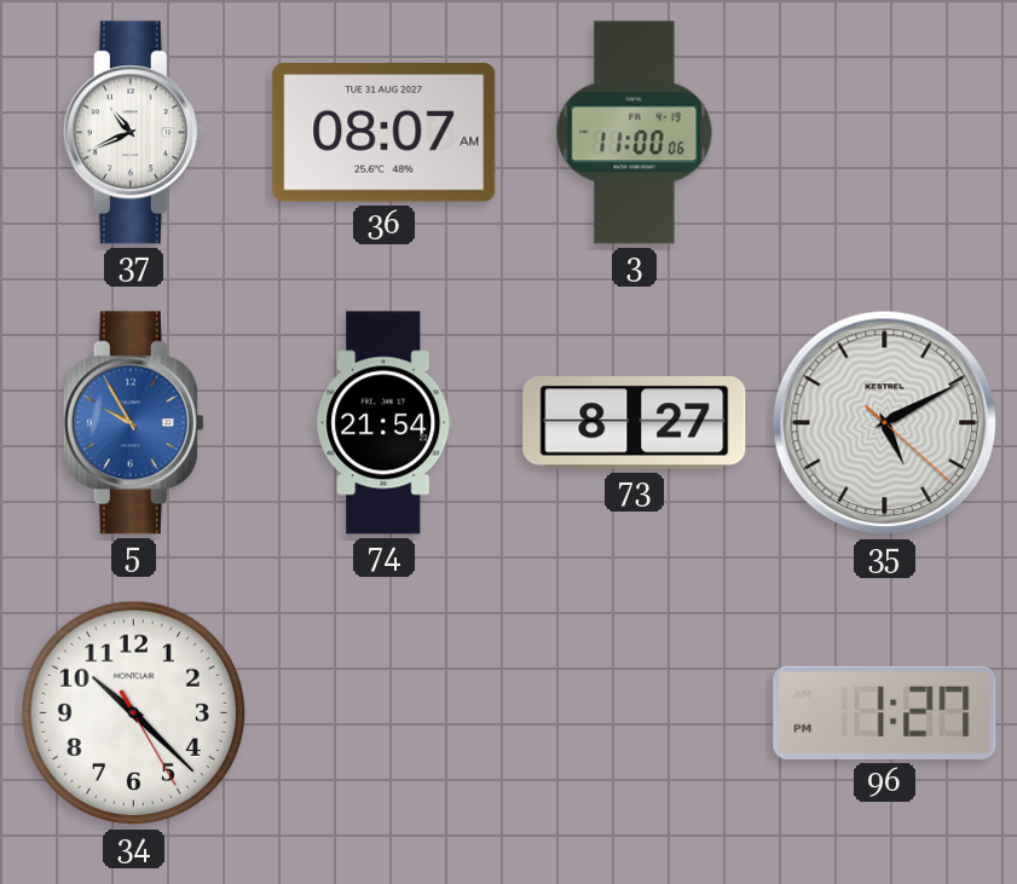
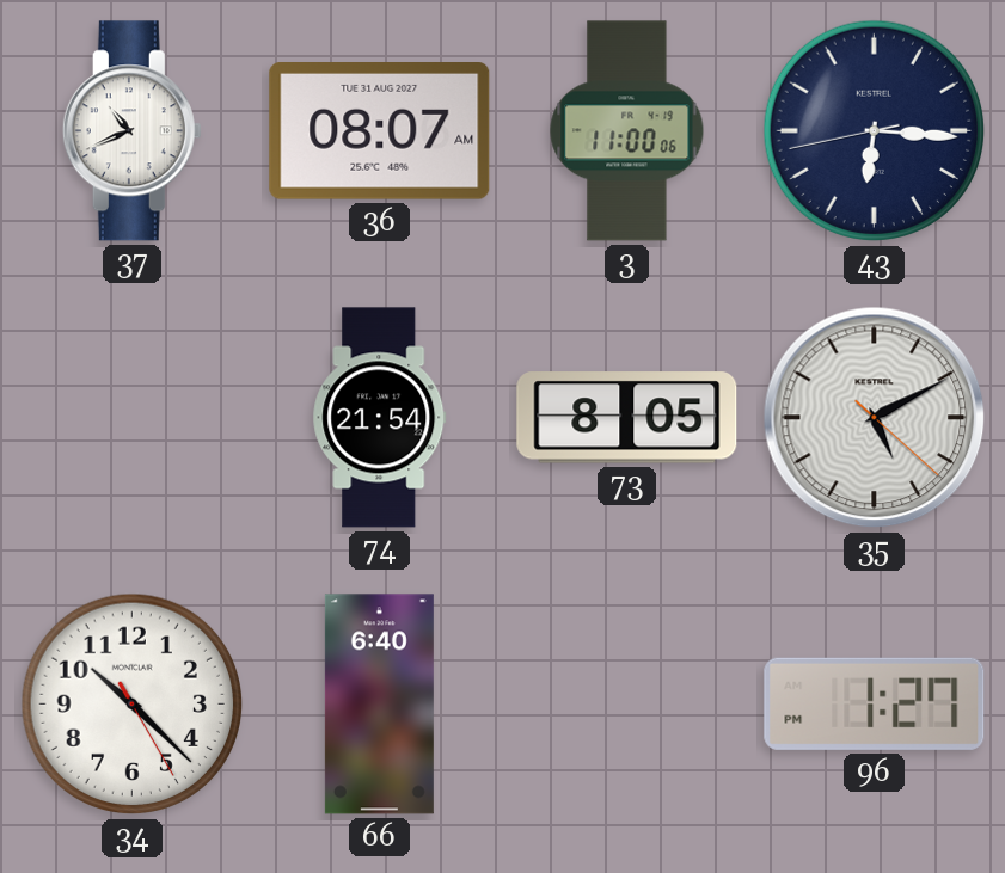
43: none -> 6:15
5: 9:55 -> none
73: 8:27 -> 8:05
66: none -> 6:40
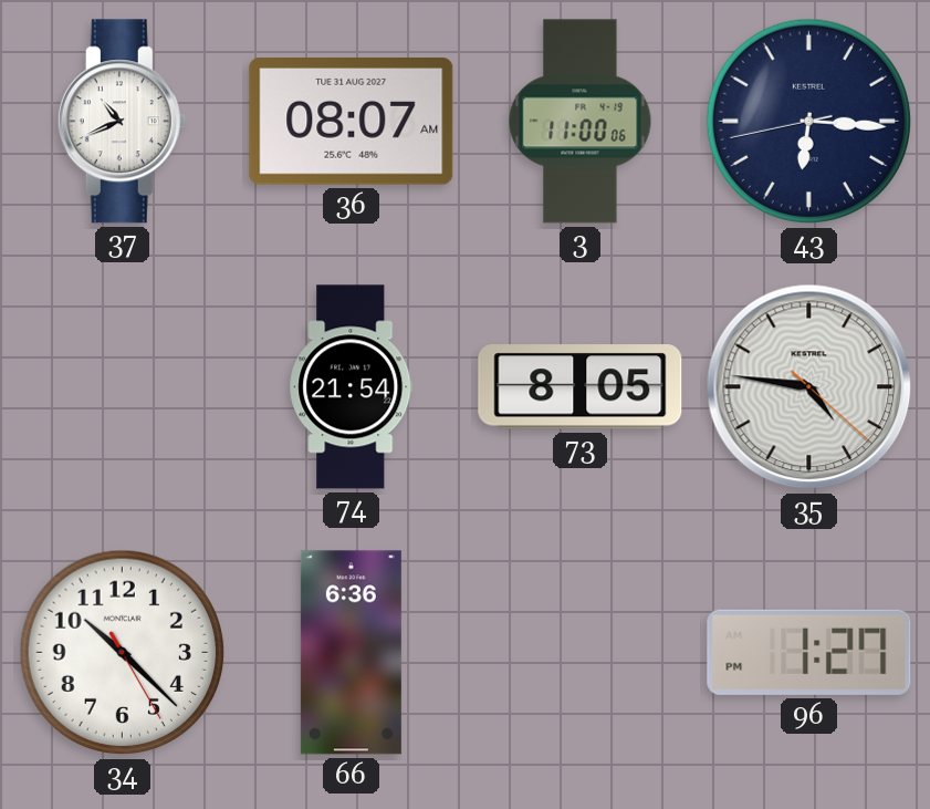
35: 5:10 -> 4:46
66: 6:40 -> 6:36
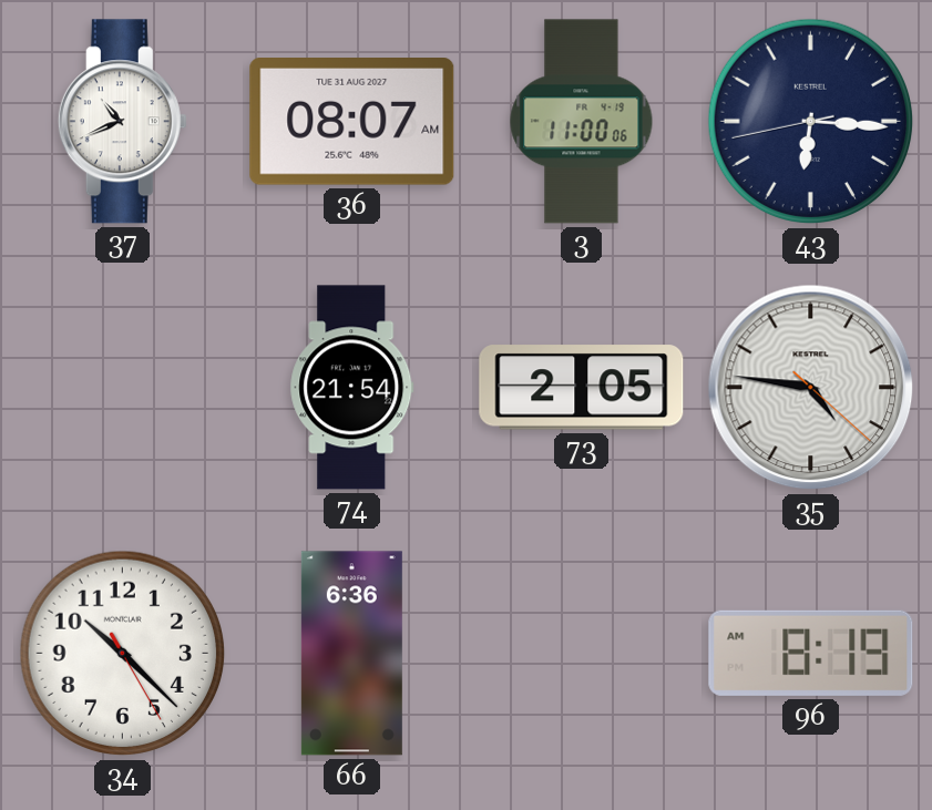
73: 8:05 -> 2:05
96: 1:27 -> 8:19
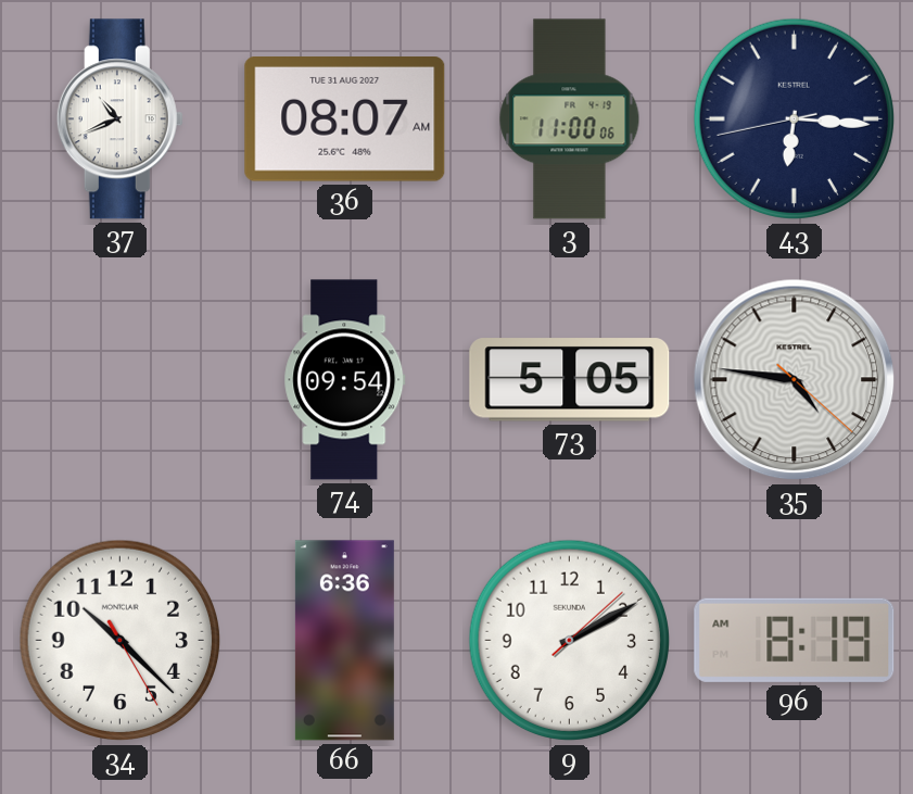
74: 21:54 -> 09:54
73: 2:05 -> 5:05
9: none -> 2:10
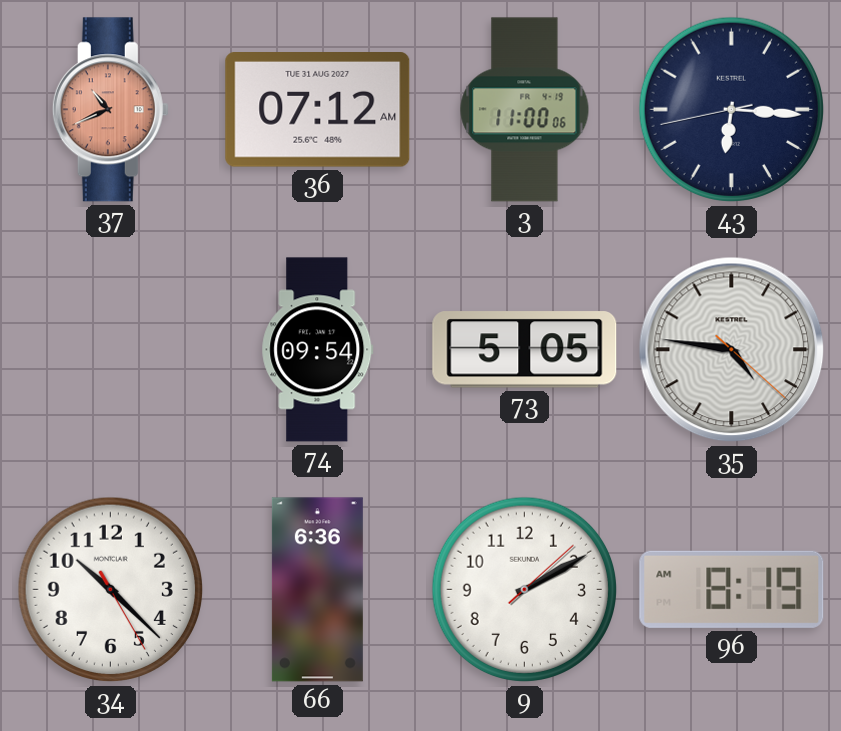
37 dial: white -> salmon
36: 08:07 -> 07:12
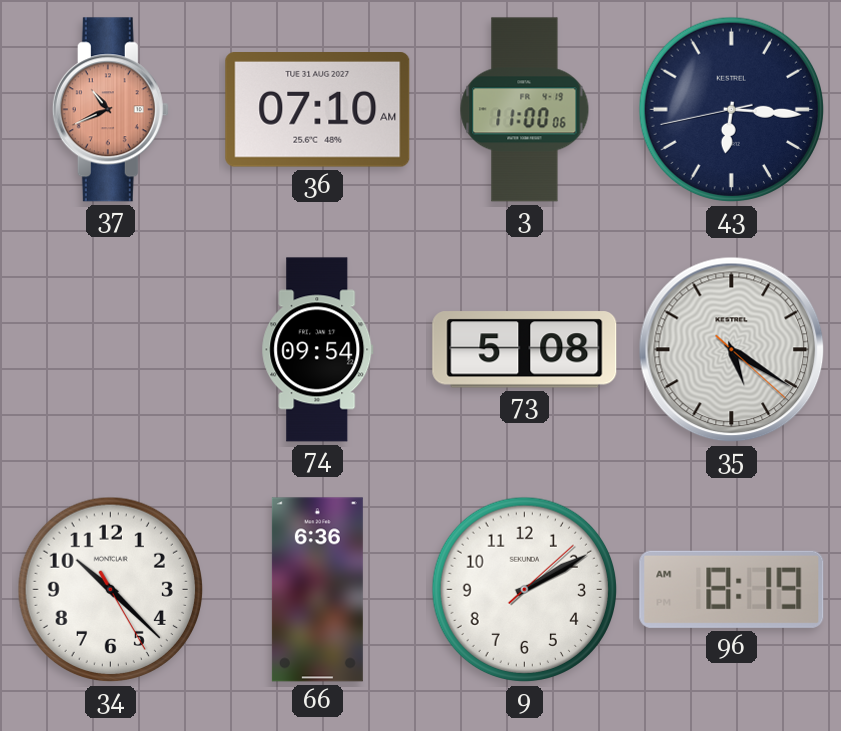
36: 07:12 -> 07:10
73: 5:05 -> 5:08
35: 4:46 -> 5:20
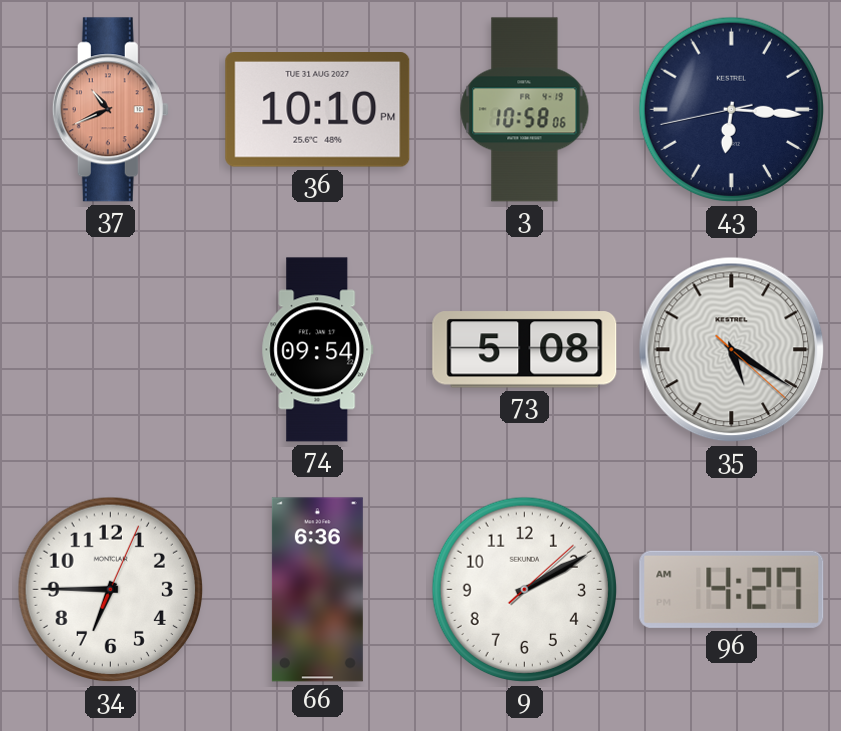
36: 07:10 -> 10:10
3: 11:00 -> 10:58
34: 10:22 -> 6:45
96: 8:19 -> 4:27
